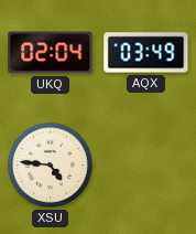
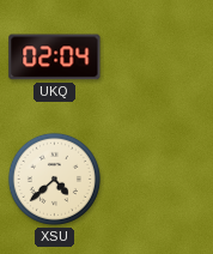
AQX: 03:49 -> none
XSU: 4:46 -> 4:38
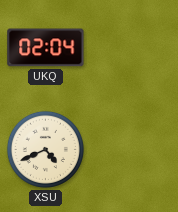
XSU: 4:38 -> 4:41
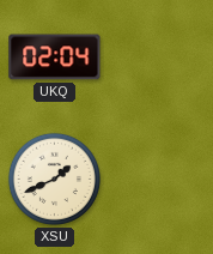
XSU: 4:41 -> 1:41
